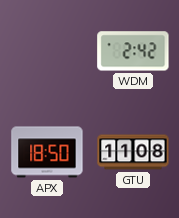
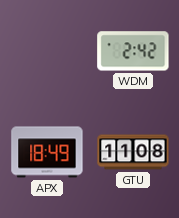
APX: 18:50 -> 18:49
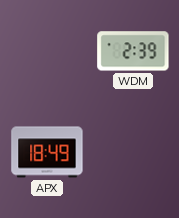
WDM: 2:42 -> 2:39
GTU: 11:08 -> none
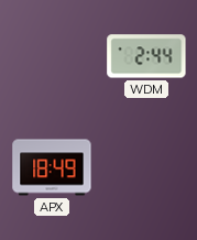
WDM: 2:39 -> 2:44
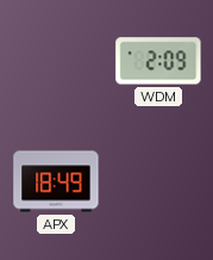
WDM: 2:44 -> 2:09
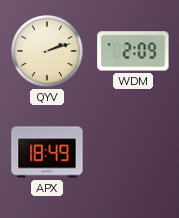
QYV: none -> 2:12
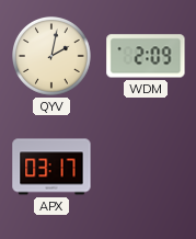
QYV: 2:12 -> 2:02
APX: 18:49 -> 03:17
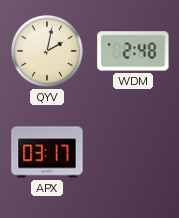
WDM: 2:09 -> 2:48
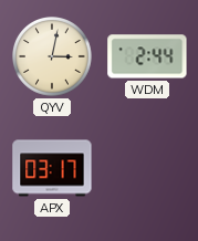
QYV: 2:02 -> 3:02
WDM: 2:48 -> 2:44
